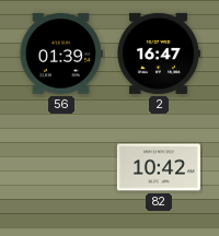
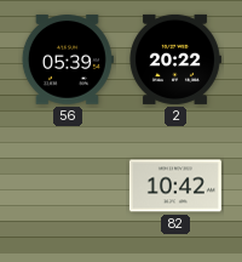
56: 01:39 -> 05:39
2: 16:47 -> 20:22
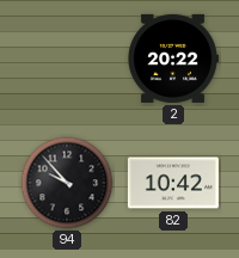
56: 05:39 -> none
94: none -> 9:53
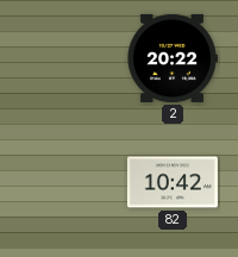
94: 9:53 -> none
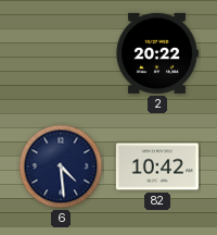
6: none -> 4:29
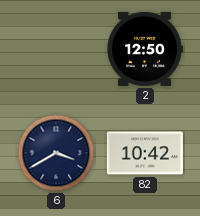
2: 20:22 -> 12:50
6: 4:29 -> 3:40
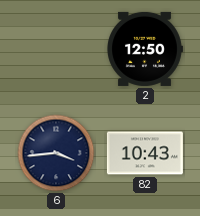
6: 3:40 -> 3:44
82: 10:42 -> 10:43
